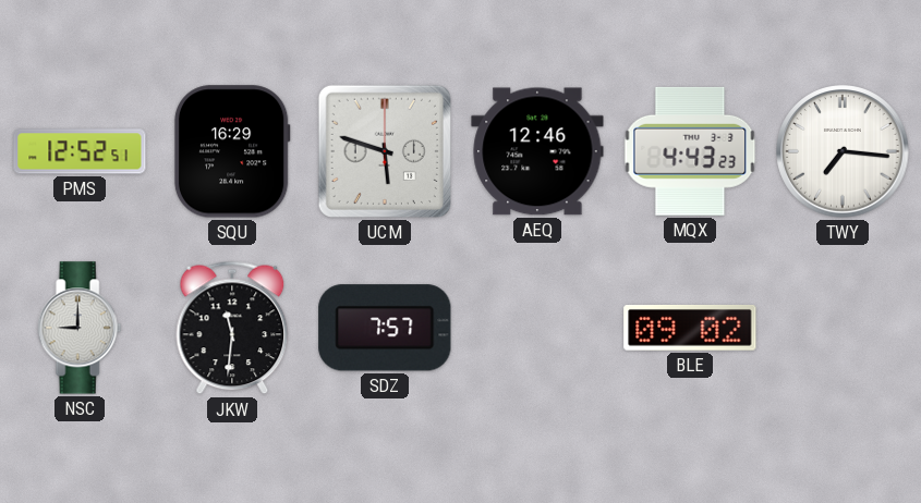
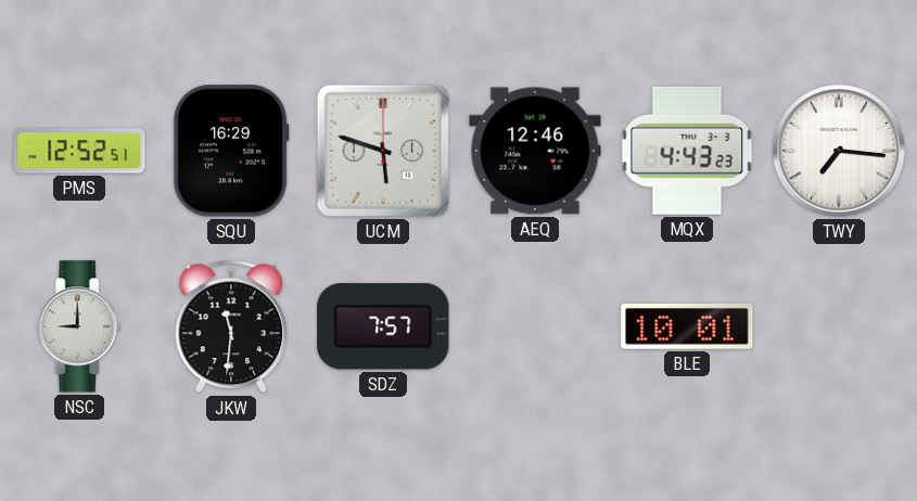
BLE: 09:02 -> 10:01
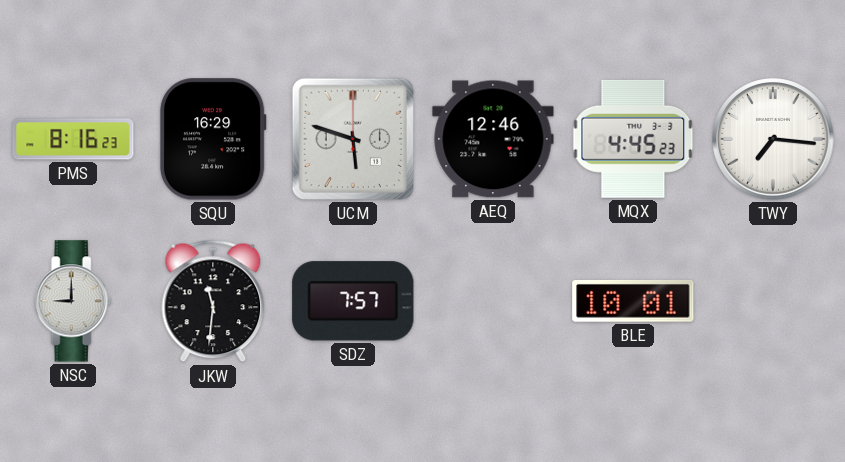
PMS: 12:52 -> 8:16
MQX: 4:43 -> 4:45
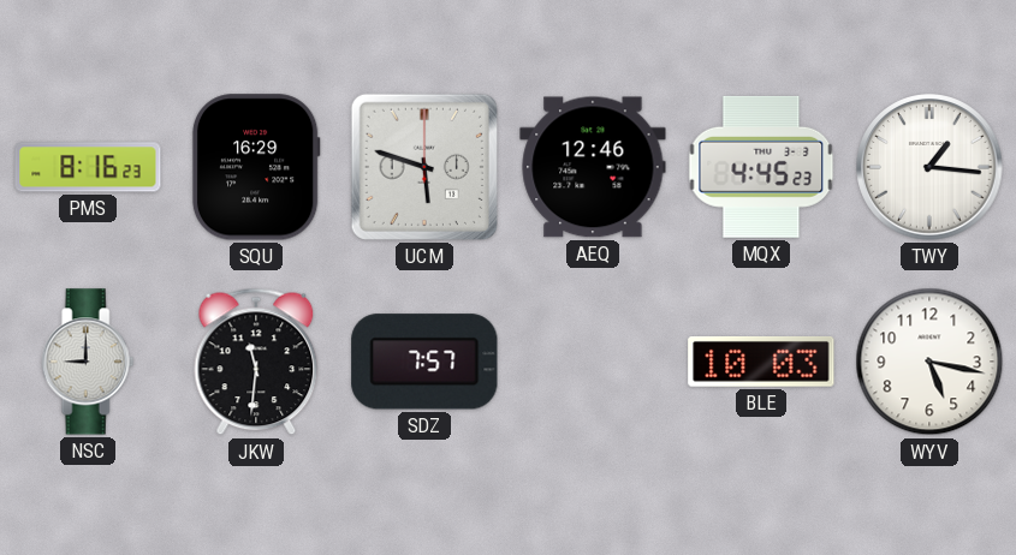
TWY: 7:16 -> 1:16
BLE: 10:01 -> 10:03
WYV: none -> 5:17
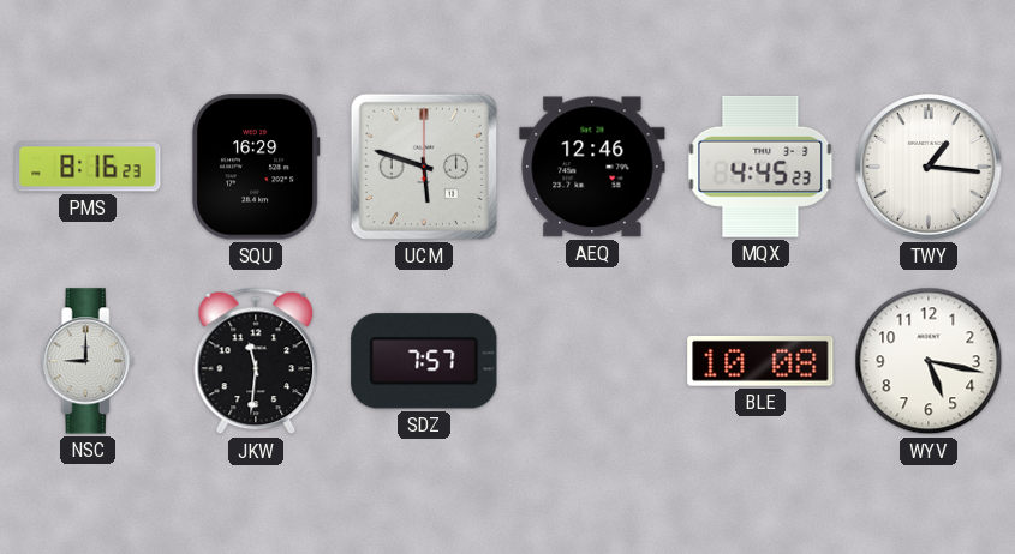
BLE: 10:03 -> 10:08
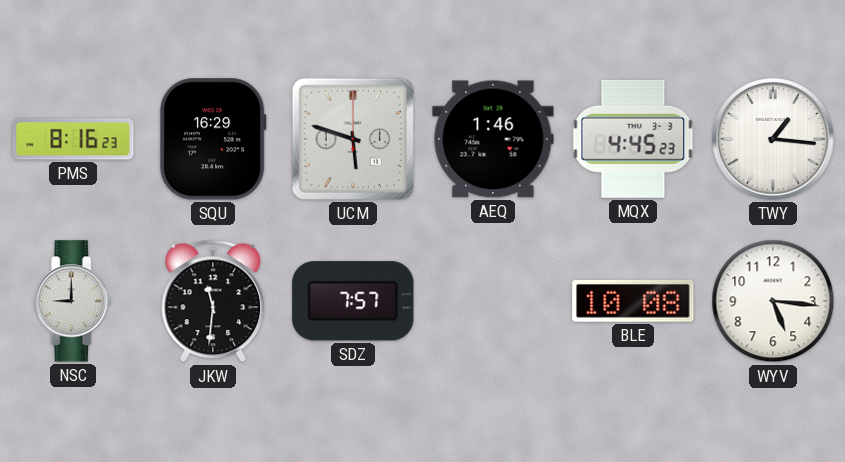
AEQ: 12:46 -> 1:46
WYV: 5:17 -> 5:16
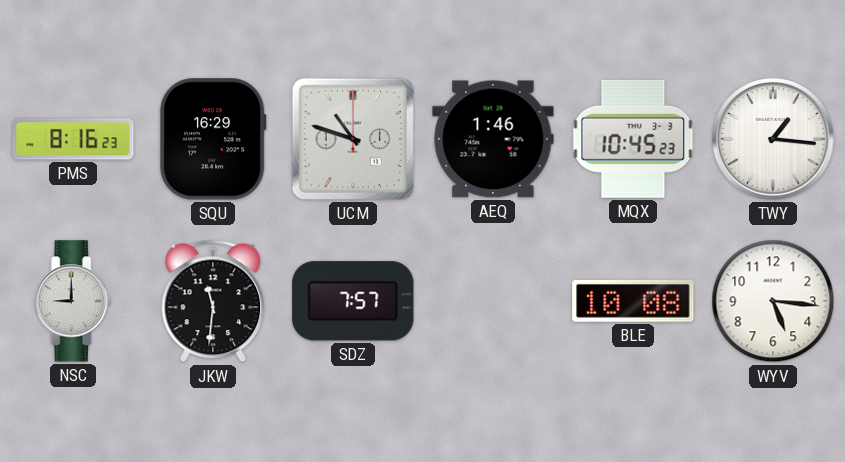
UCM: 5:48 -> 10:48
MQX: 4:45 -> 10:45
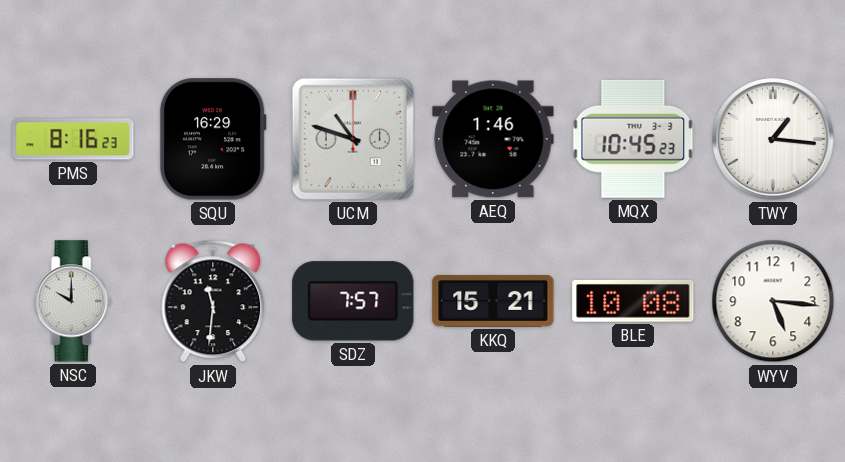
NSC: 9:00 -> 10:00
KKQ: none -> 15:21
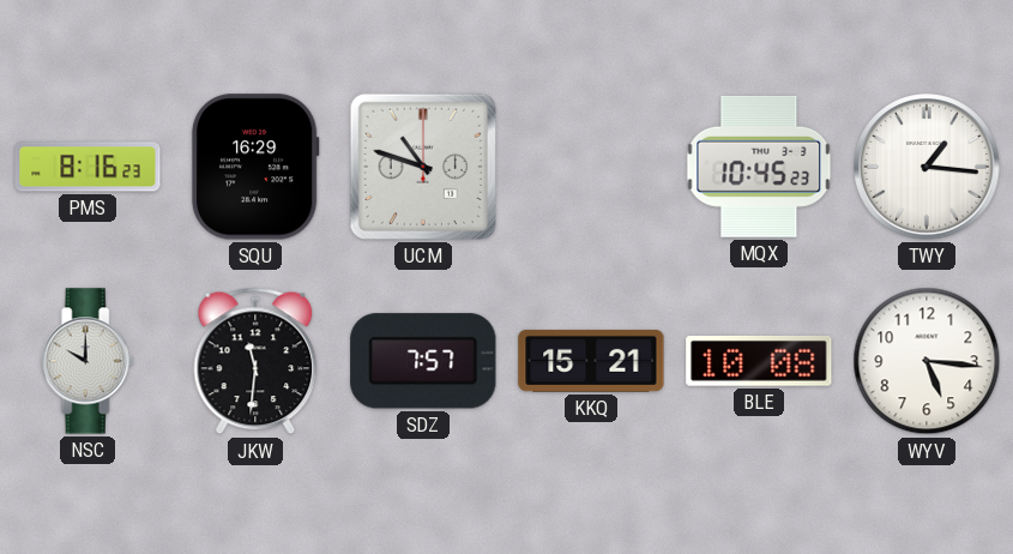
AEQ: 1:46 -> none
